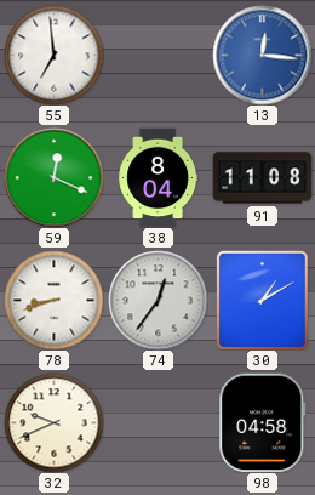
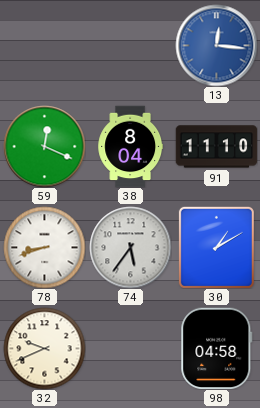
55: 6:59 -> none
91: 11:08 -> 11:10
74: 12:36 -> 5:36
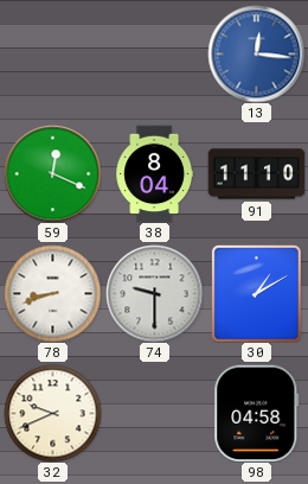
74: 5:36 -> 9:30
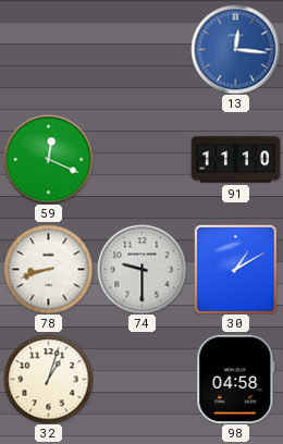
38: 8:04 -> none
32: 9:41 -> 1:03
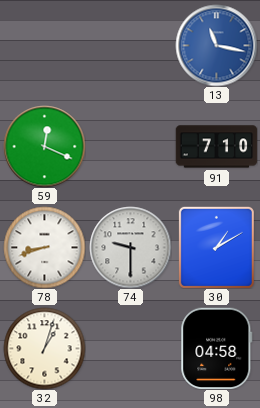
13: 12:16 -> 11:17
91: 11:10 -> 7:10
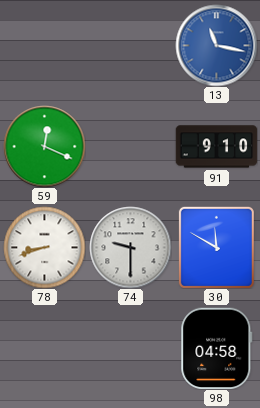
91: 7:10 -> 9:10
30: 1:10 -> 11:50
32: 1:03 -> none
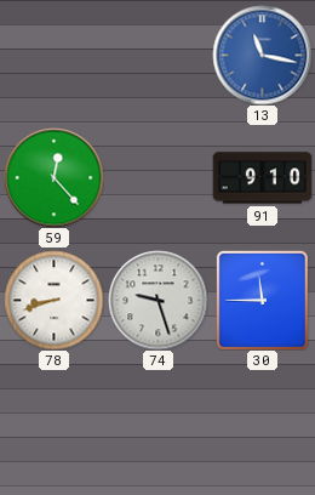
59: 12:19 -> 12:23
74: 9:30 -> 9:27
30: 11:50 -> 11:45
98: 04:58 -> none
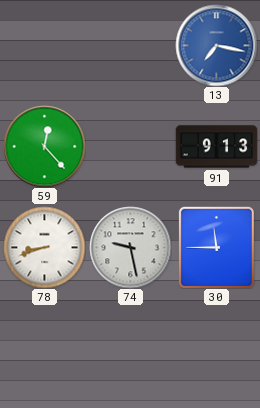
13: 11:17 -> 7:17
91: 9:10 -> 9:13
74: 9:27 -> 9:28
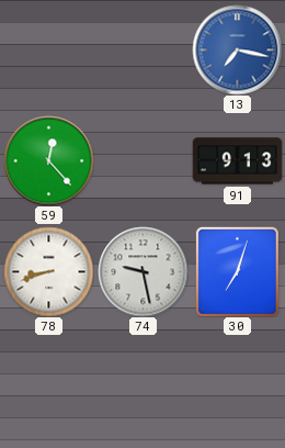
30: 11:45 -> 7:03
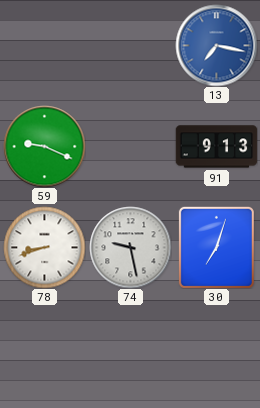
59: 12:23 -> 9:19
